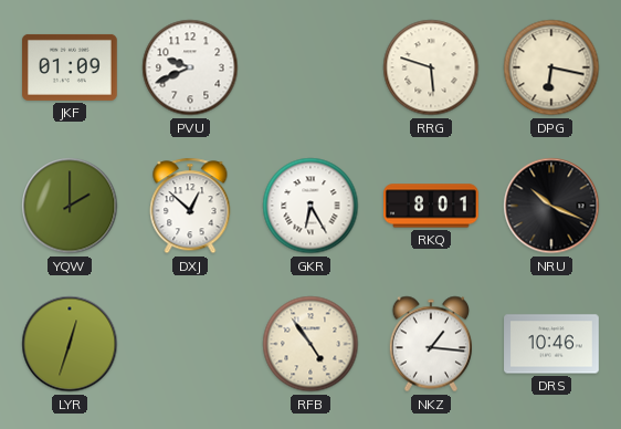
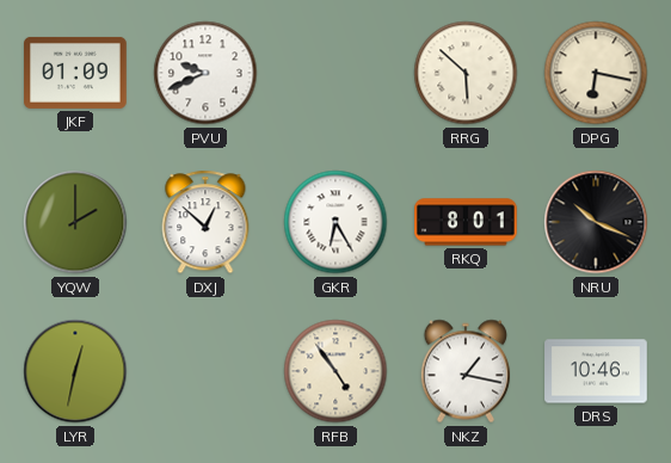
RRG: 5:48 -> 5:52
LYR: 12:33 -> 12:32
NKZ: 1:16 -> 1:17
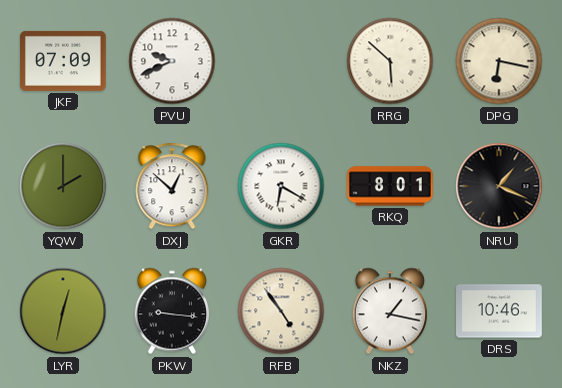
JKF: 01:09 -> 07:09
GKR: 6:25 -> 6:20
NRU: 10:19 -> 1:19
PKW: none -> 9:16
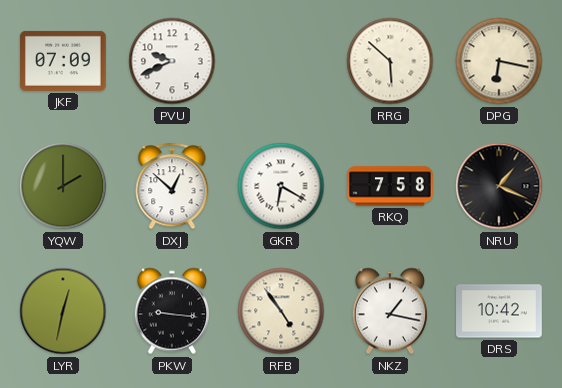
RKQ: 8:01 -> 7:58
DRS: 10:46 -> 10:42
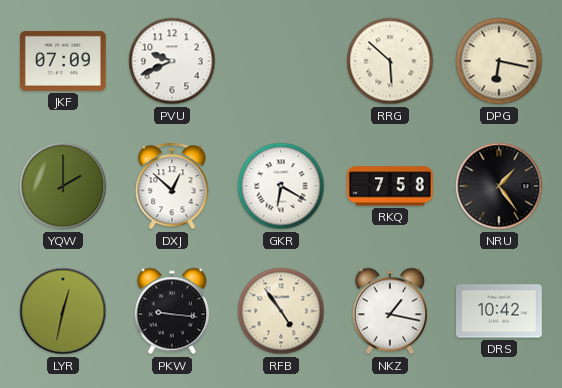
NRU: 1:19 -> 1:24
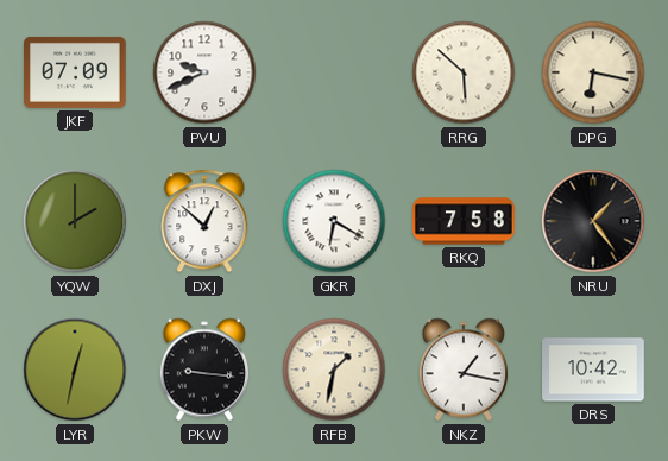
RFB: 4:54 -> 1:32
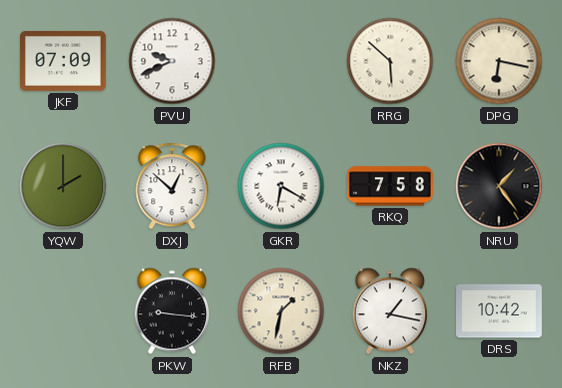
LYR: 12:32 -> none
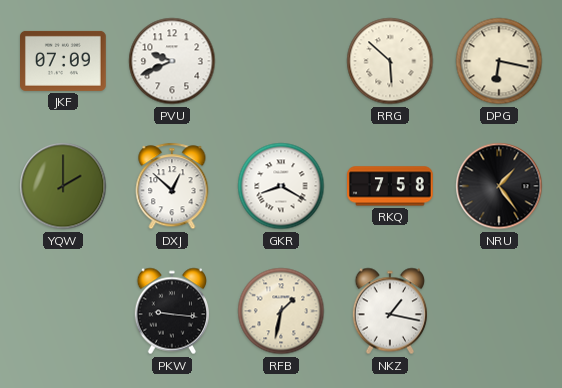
GKR: 6:20 -> 8:20
DRS: 10:42 -> none
